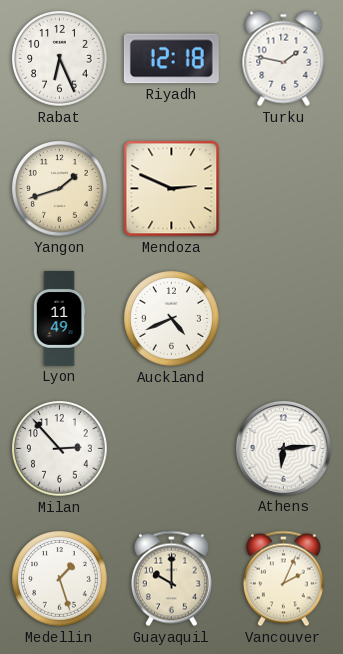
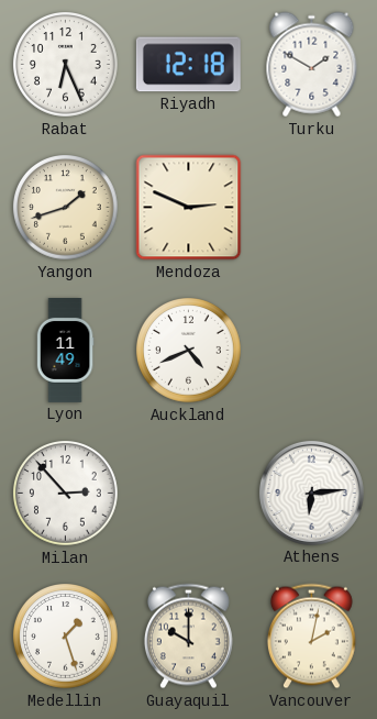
Turku: 1:47 -> 1:50
Vancouver: 2:04 -> 2:02
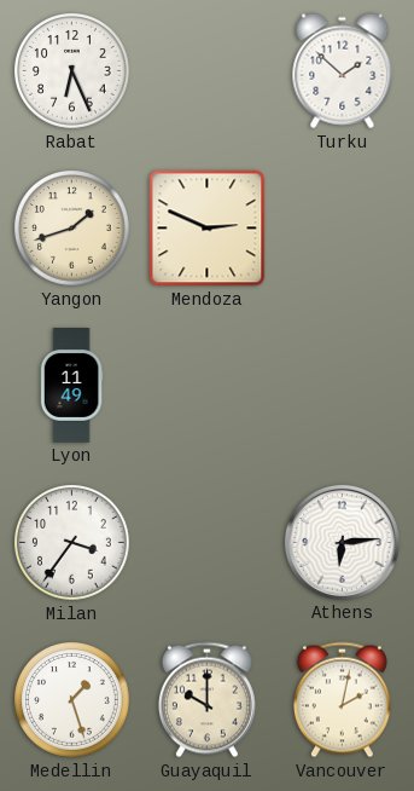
Riyadh: 12:18 -> none
Turku: 1:50 -> 1:52
Auckland: 4:41 -> none
Milan: 2:53 -> 3:36
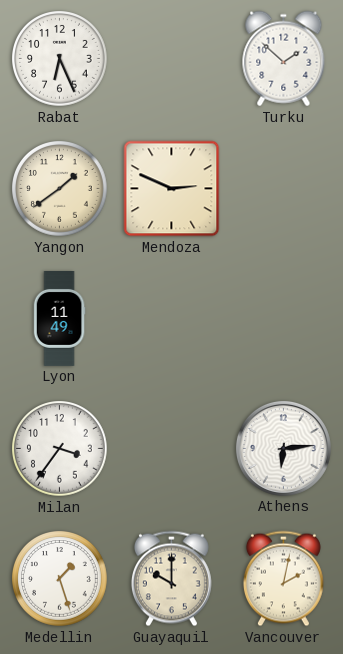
Yangon: 1:42 -> 1:39
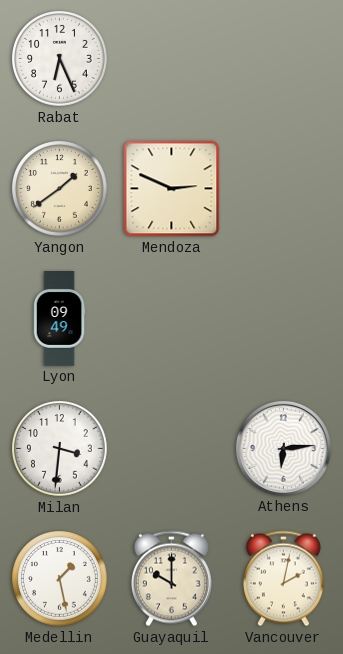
Turku: 1:52 -> none
Lyon: 11:49 -> 09:49
Milan: 3:36 -> 3:31
Medellin: 1:27 -> 1:28
